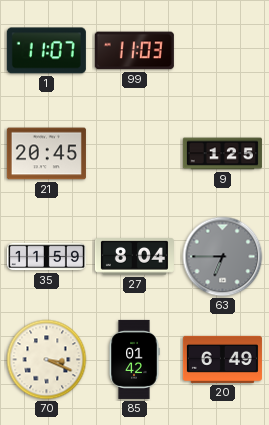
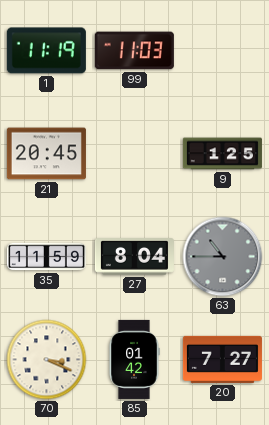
1: 11:07 -> 11:19
63: 6:45 -> 10:45
20: 6:49 -> 7:27
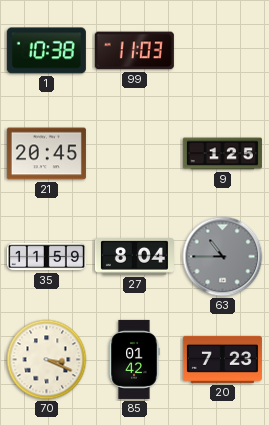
1: 11:19 -> 10:38
20: 7:27 -> 7:23
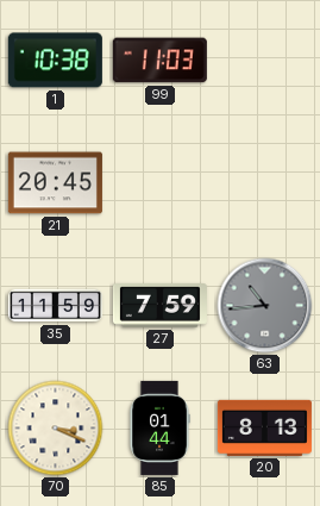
9: 1:25 -> none
27: 8:04 -> 7:59
63: 10:45 -> 10:44
85: 01:42 -> 01:44
20: 7:23 -> 8:13
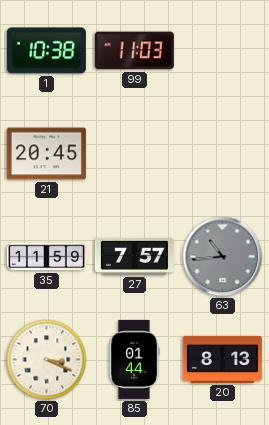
27: 7:59 -> 7:57
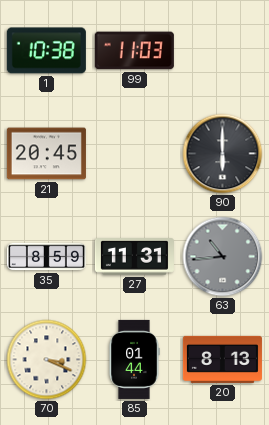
90: none -> 6:00
35: 11:59 -> 8:59
27: 7:57 -> 11:31
